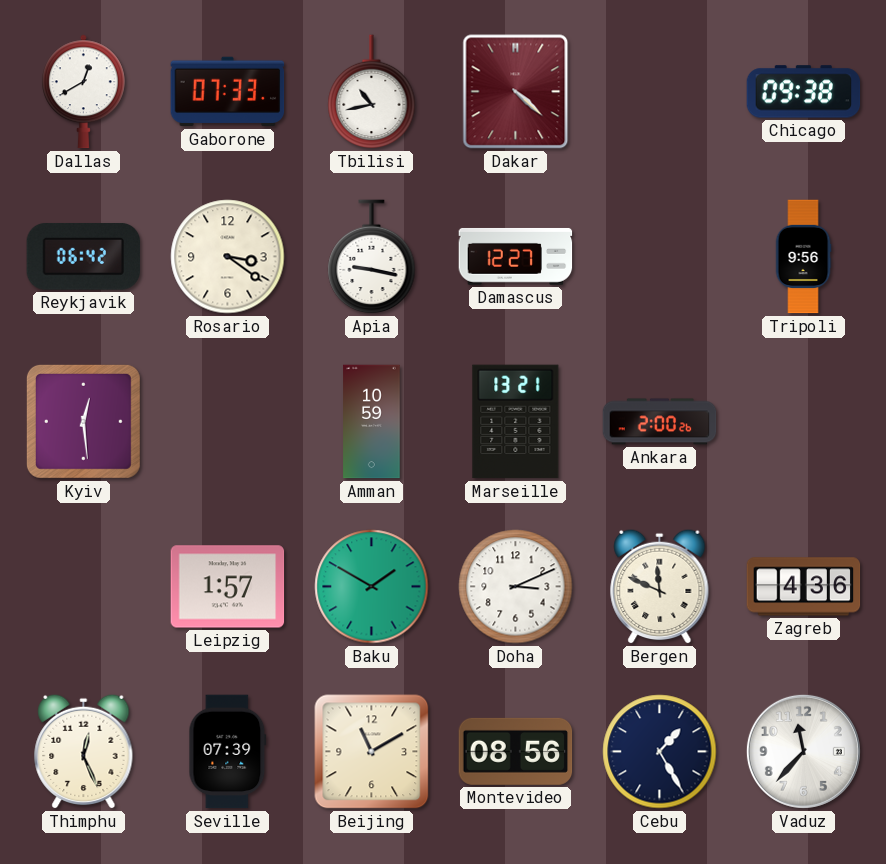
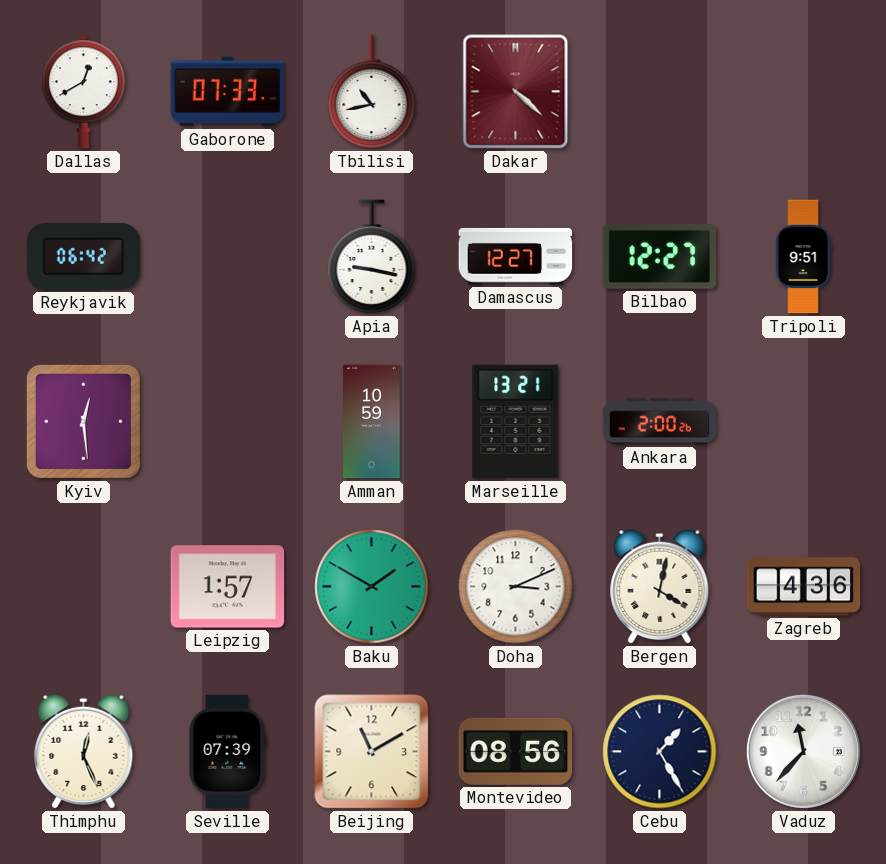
Chicago: 09:38 -> none
Rosario: 3:21 -> none
Bilbao: none -> 12:27
Tripoli: 9:56 -> 9:51
Bergen: 11:49 -> 4:02
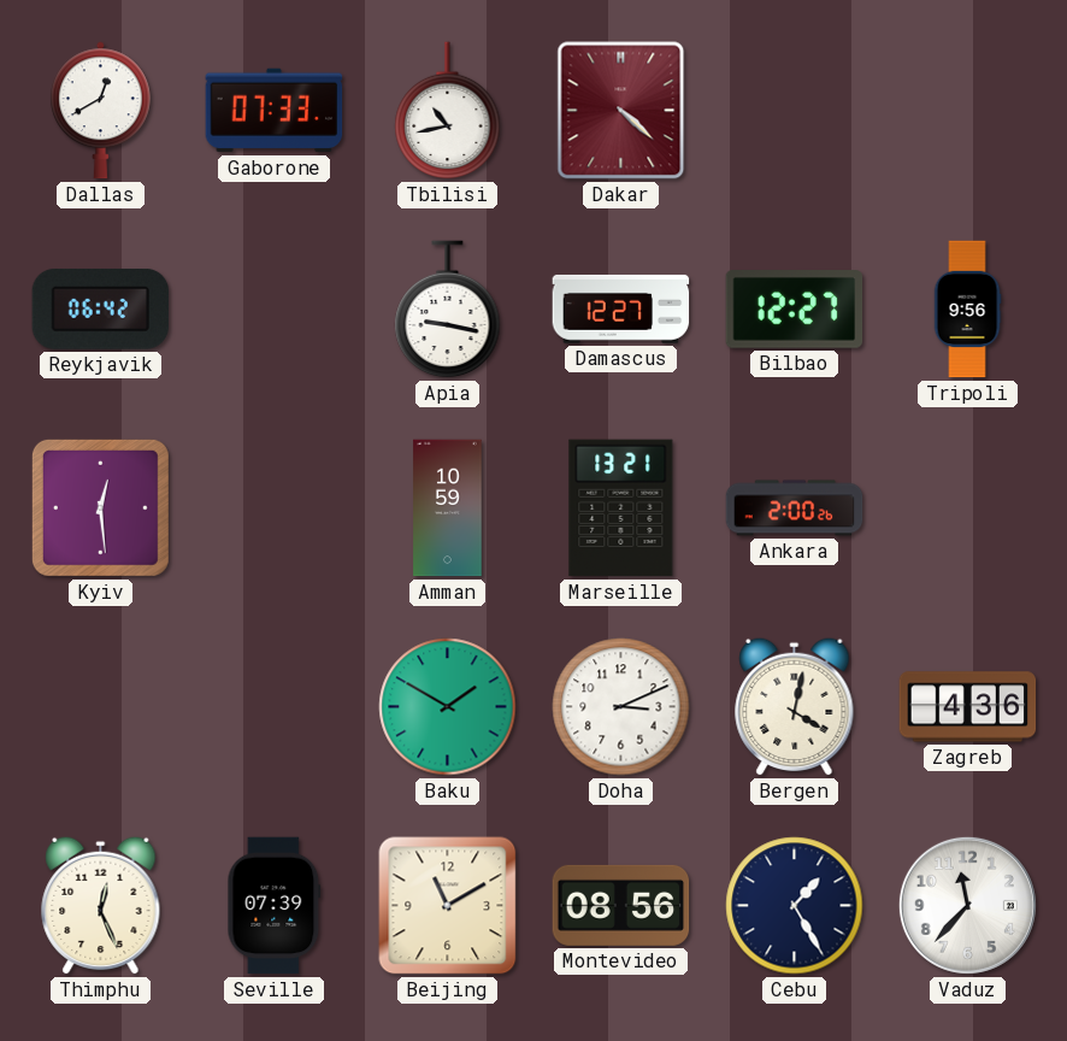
Tripoli: 9:51 -> 9:56
Leipzig: 1:57 -> none
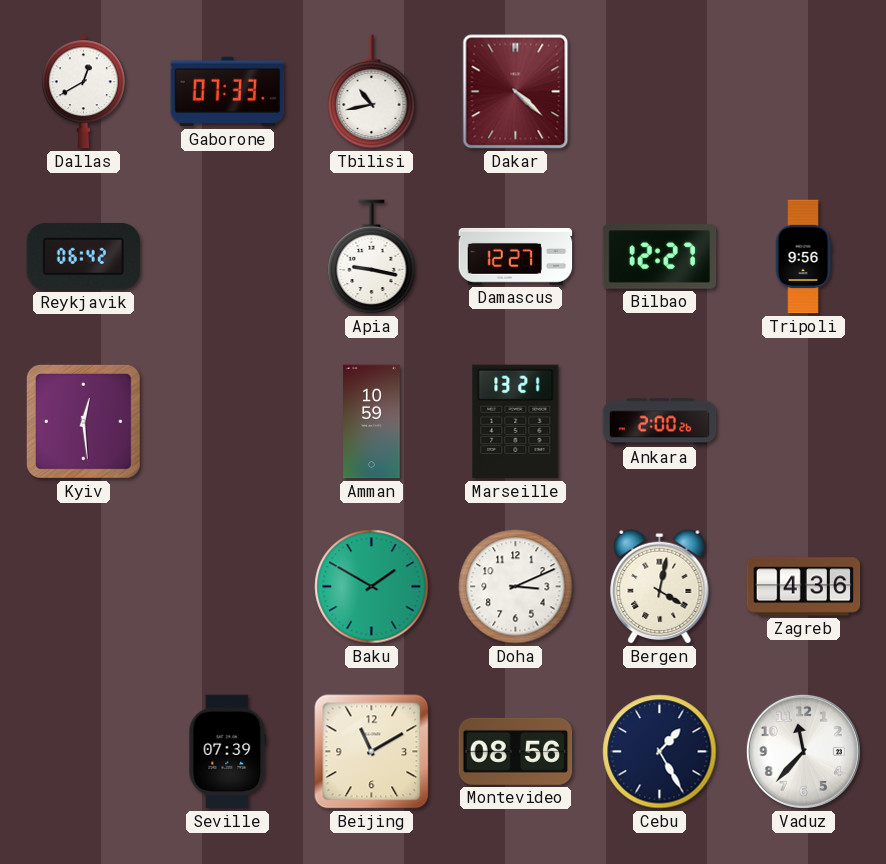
Thimphu: 12:26 -> none
